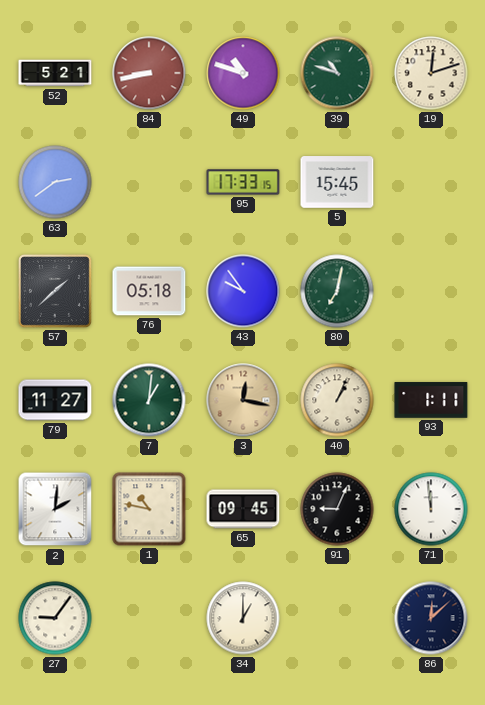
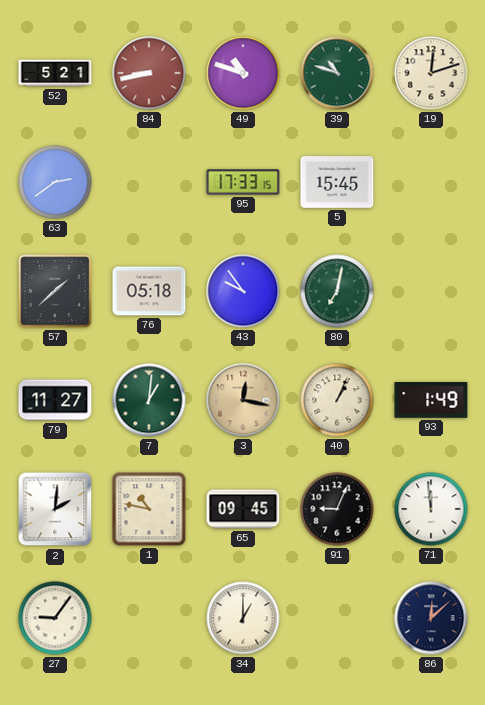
93: 1:11 -> 1:49
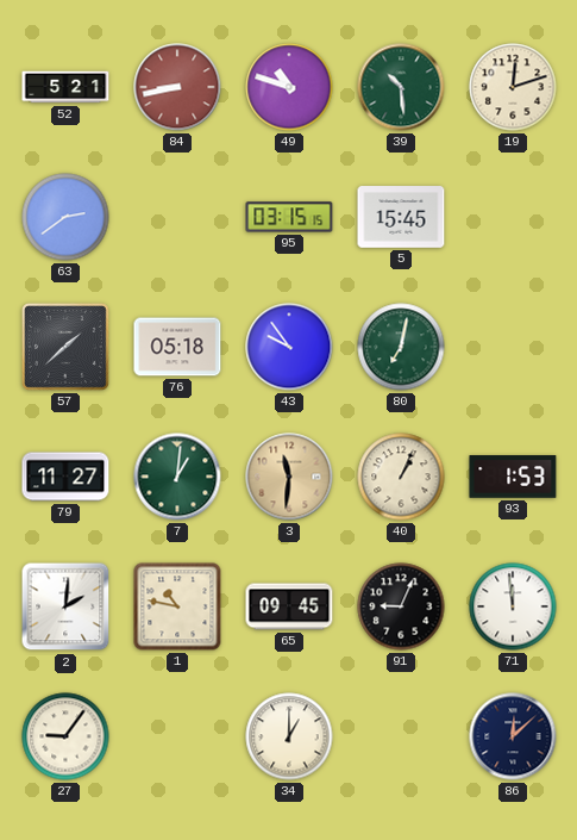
39: 10:48 -> 10:29
95: 17:33 -> 03:15
3: 12:17 -> 11:31
93: 1:49 -> 1:53
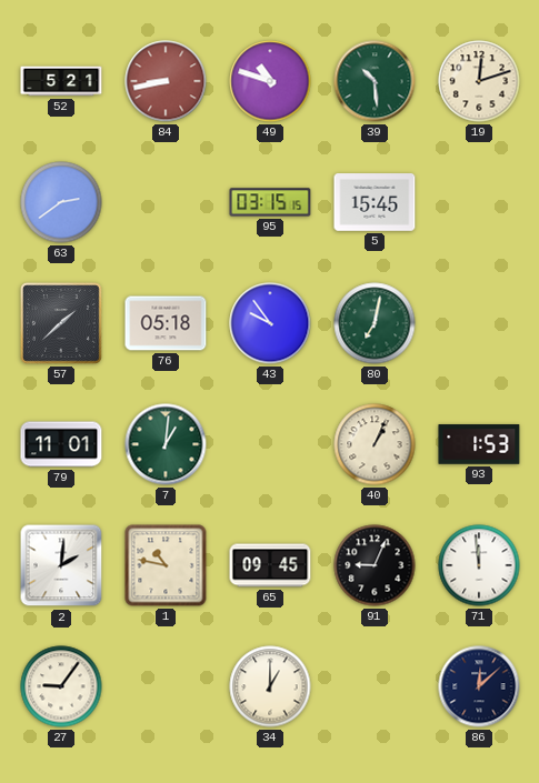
79: 11:27 -> 11:01
3: 11:31 -> none
